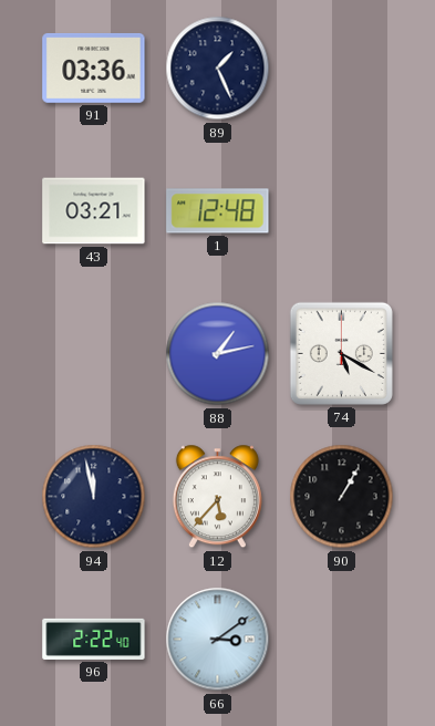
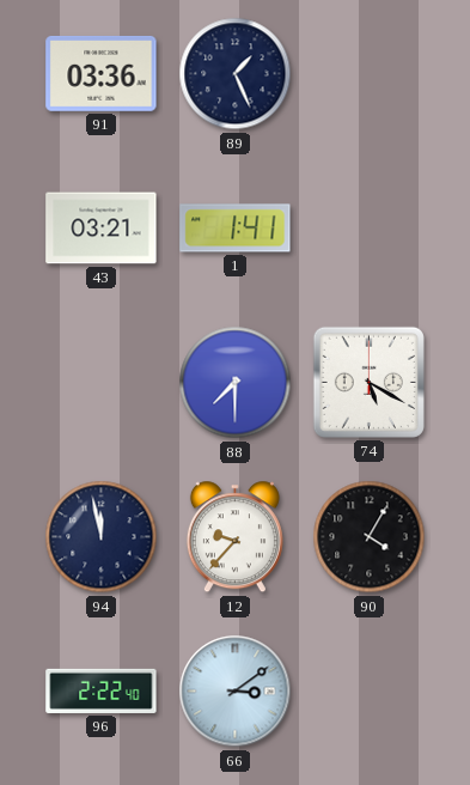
1: 12:48 -> 1:41
88: 1:13 -> 7:30
12: 5:37 -> 9:37
90: 1:05 -> 4:05
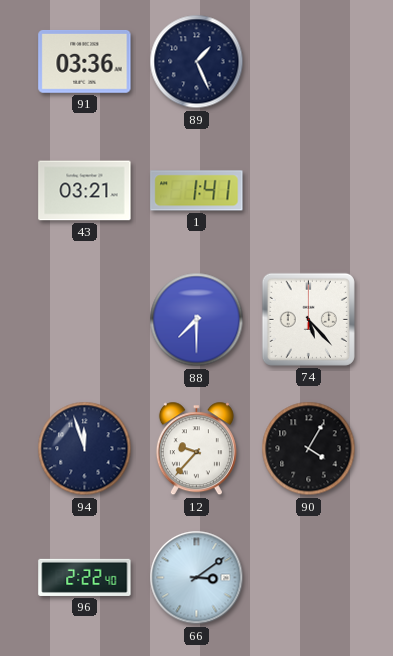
74: 5:20 -> 5:23
94: 11:58 -> 11:57
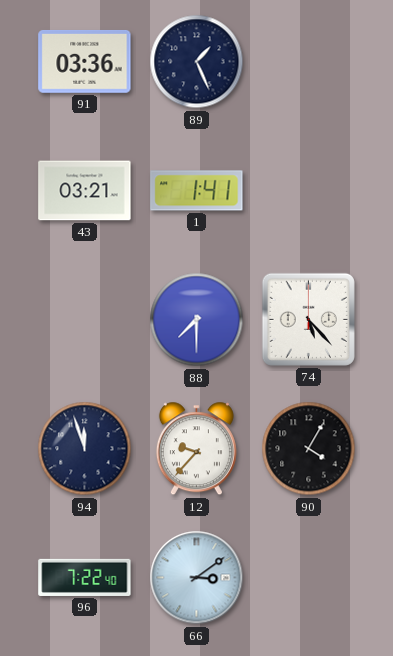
96: 2:22 -> 7:22
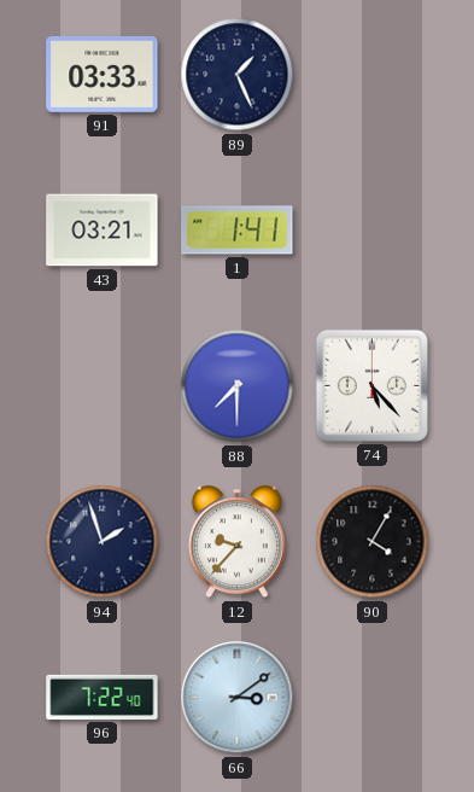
91: 03:36 -> 03:33
94: 11:57 -> 1:57
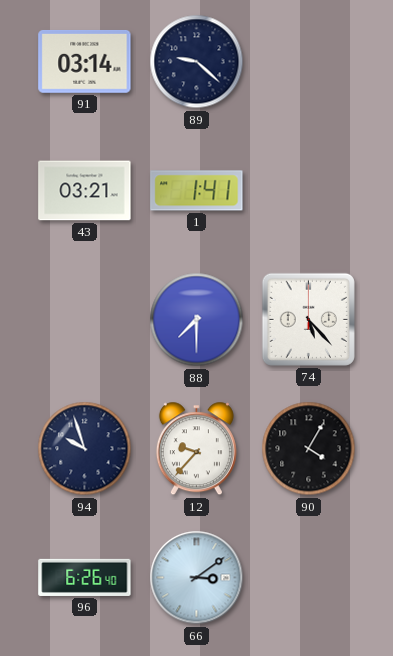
91: 03:33 -> 03:14
89: 1:26 -> 9:22
94: 1:57 -> 9:57
96: 7:22 -> 6:26
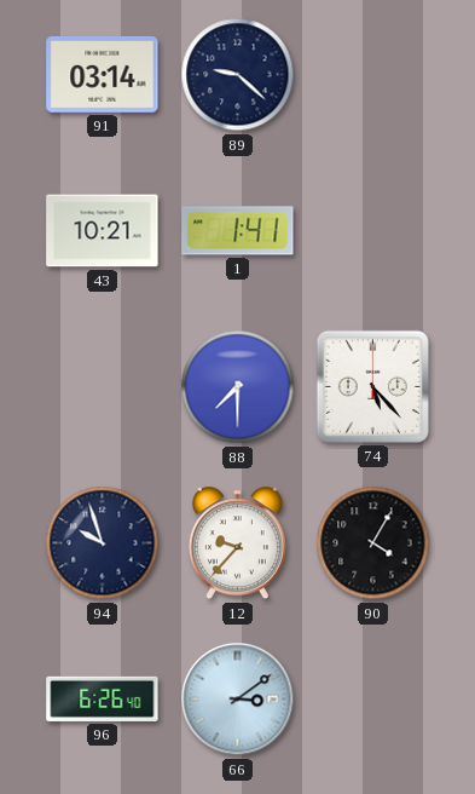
43: 03:21 -> 10:21
